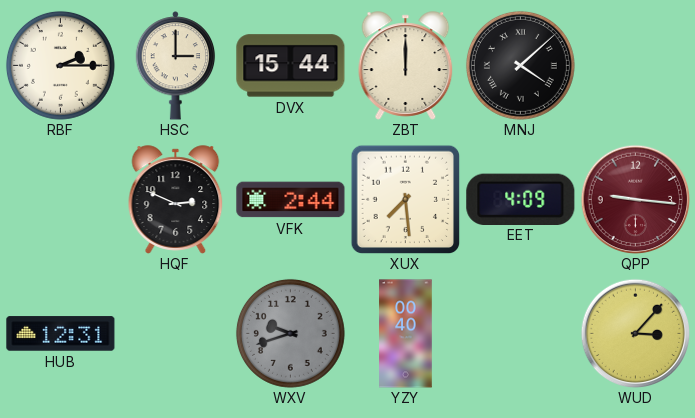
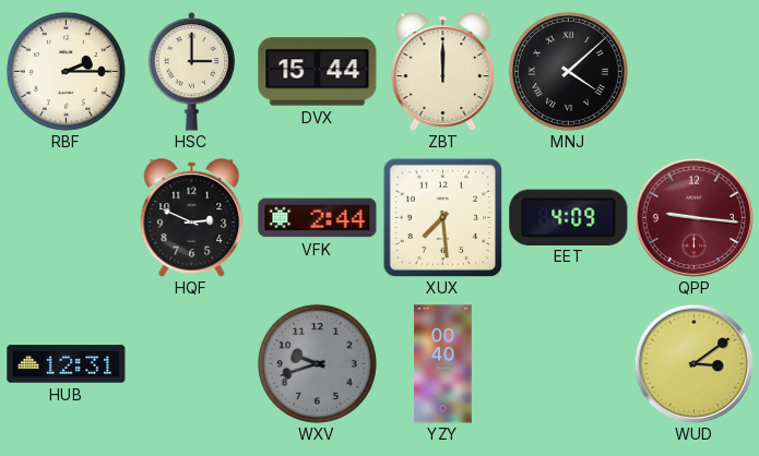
WUD: 3:07 -> 3:09
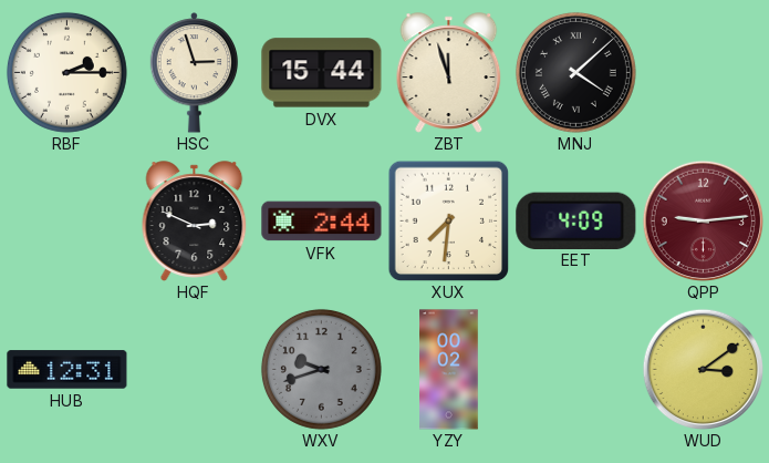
HSC: 3:00 -> 2:57
ZBT: 12:00 -> 11:57
XUX: 7:29 -> 7:31
QPP: 9:16 -> 9:14
YZY: 00:40 -> 00:02
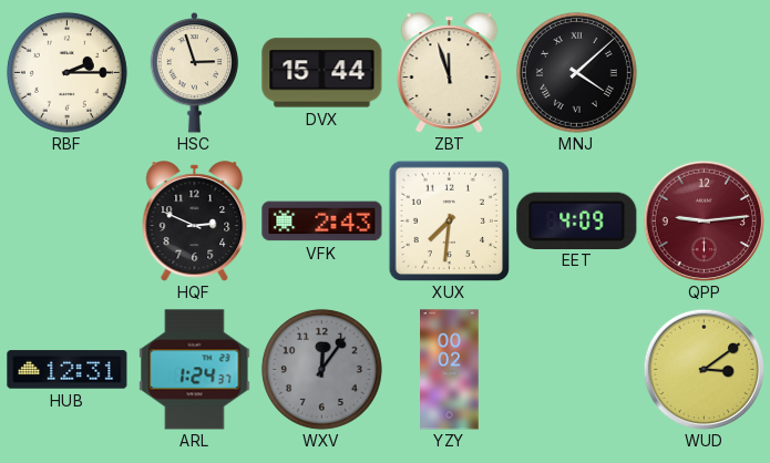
VFK: 2:44 -> 2:43
ARL: none -> 1:24
WXV: 9:42 -> 12:06
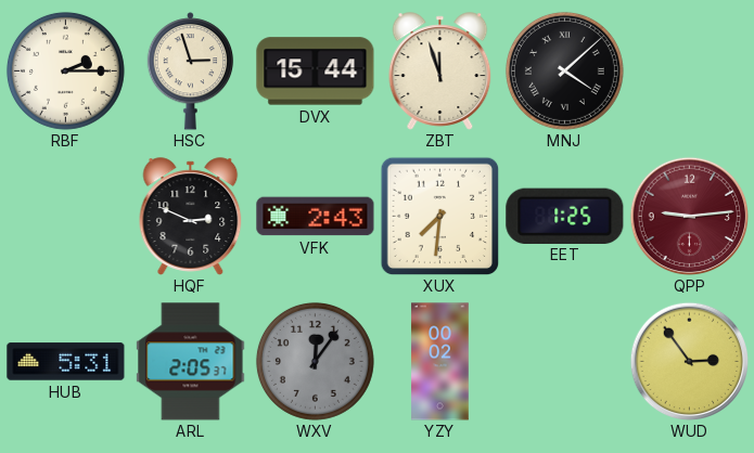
EET: 4:09 -> 1:25
HUB: 12:31 -> 5:31
ARL: 1:24 -> 2:05
WUD: 3:09 -> 2:54
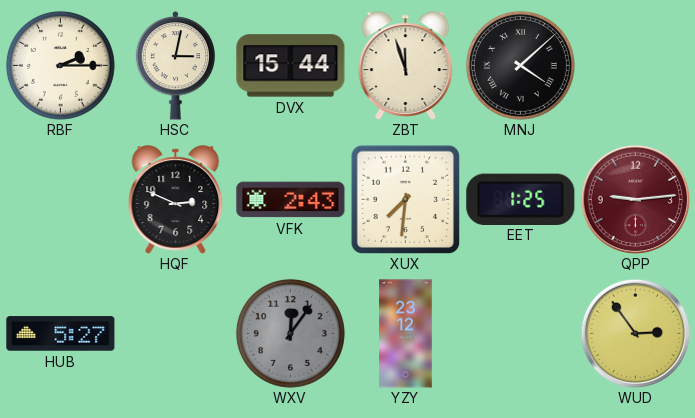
HSC: 2:57 -> 3:02
HUB: 5:31 -> 5:27
ARL: 2:05 -> none
YZY: 00:02 -> 23:12
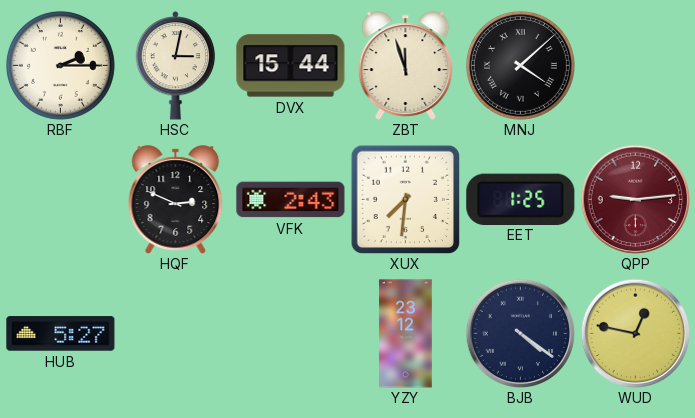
WXV: 12:06 -> none
BJB: none -> 4:21
WUD: 2:54 -> 12:47
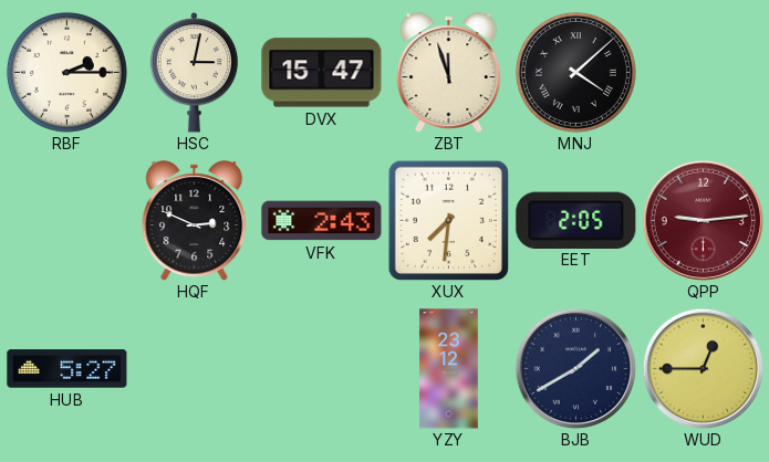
DVX: 15:44 -> 15:47
EET: 1:25 -> 2:05
BJB: 4:21 -> 1:40
WUD: 12:47 -> 12:45
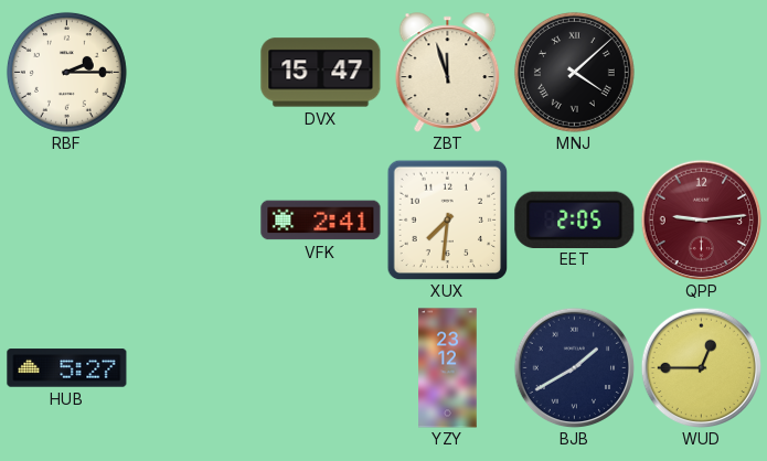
HSC: 3:02 -> none
HQF: 2:49 -> none
VFK: 2:43 -> 2:41
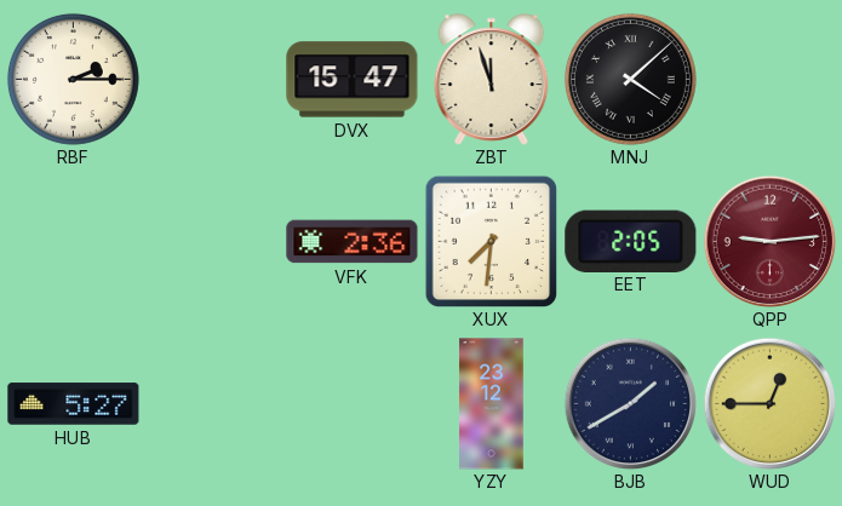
VFK: 2:41 -> 2:36
